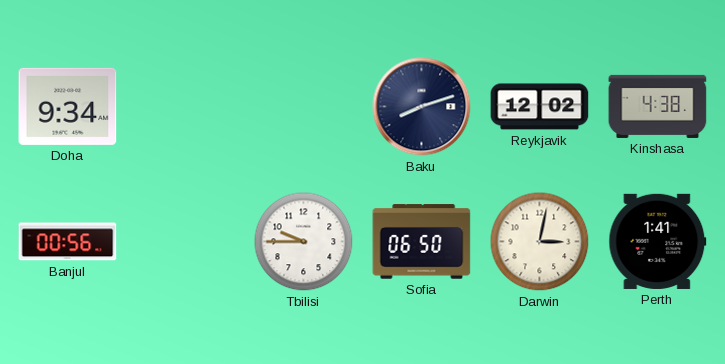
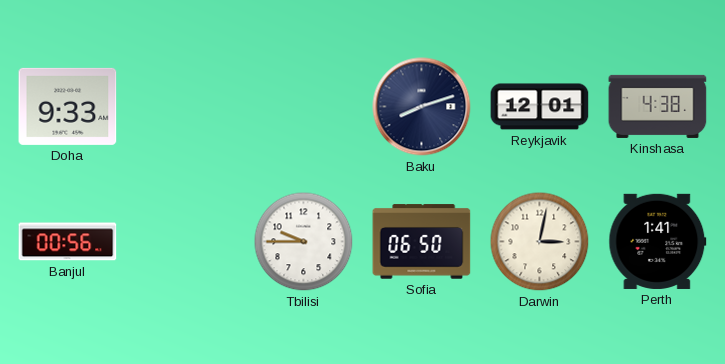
Doha: 9:34 -> 9:33
Reykjavik: 12:02 -> 12:01
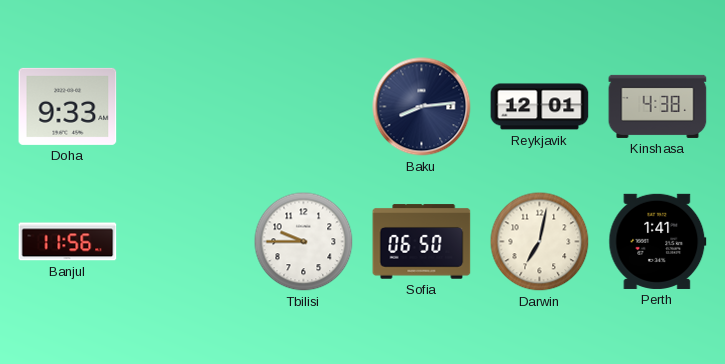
Baku: 8:12 -> 8:14
Banjul: 00:56 -> 11:56
Darwin: 3:02 -> 7:02
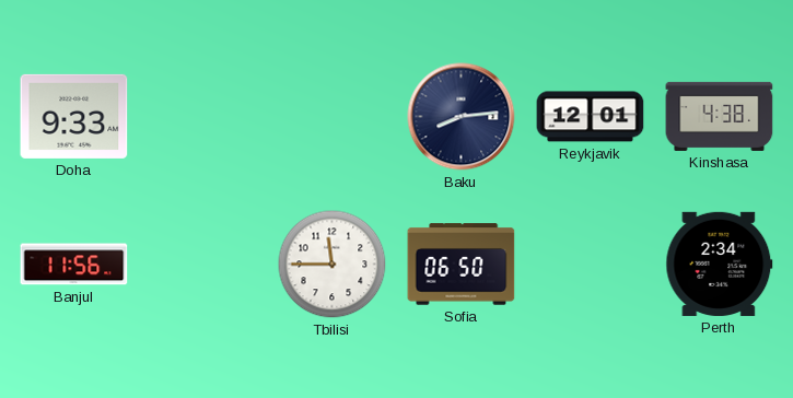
Tbilisi: 9:45 -> 11:45
Darwin: 7:02 -> none
Perth: 1:41 -> 2:34
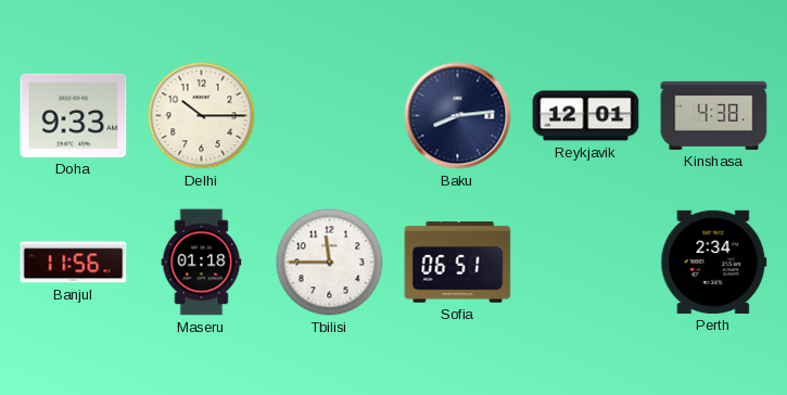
Delhi: none -> 10:15
Maseru: none -> 01:18
Sofia: 06:50 -> 06:51
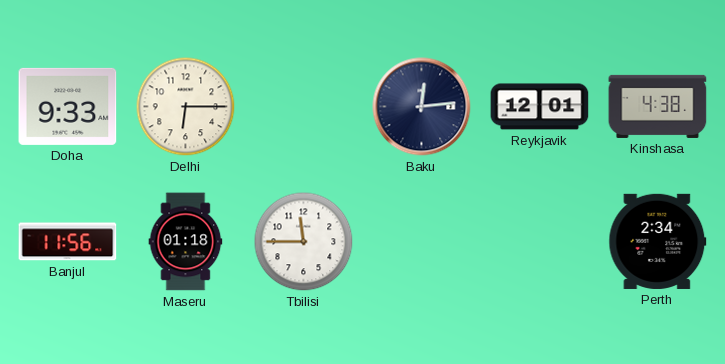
Delhi: 10:15 -> 6:15
Baku: 8:14 -> 12:14
Sofia: 06:51 -> none
